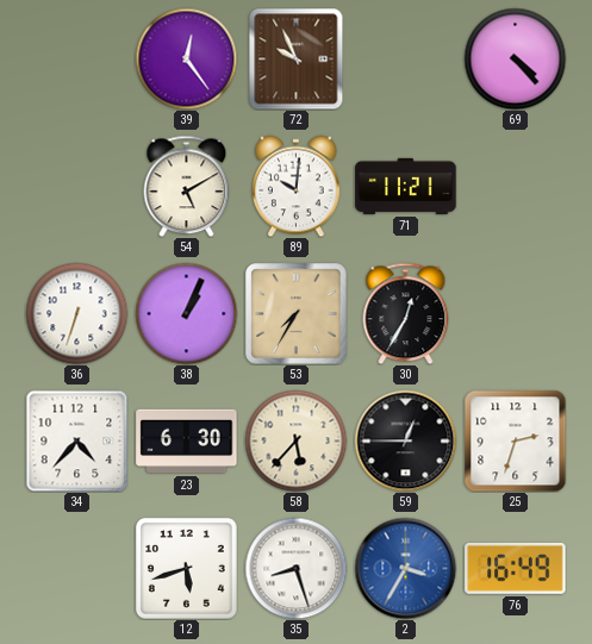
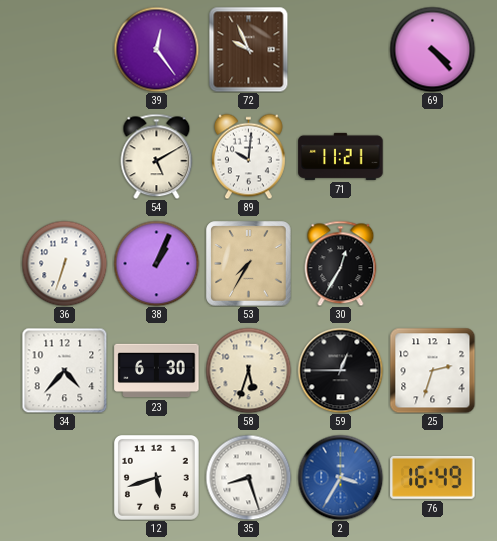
58: 5:37 -> 5:33
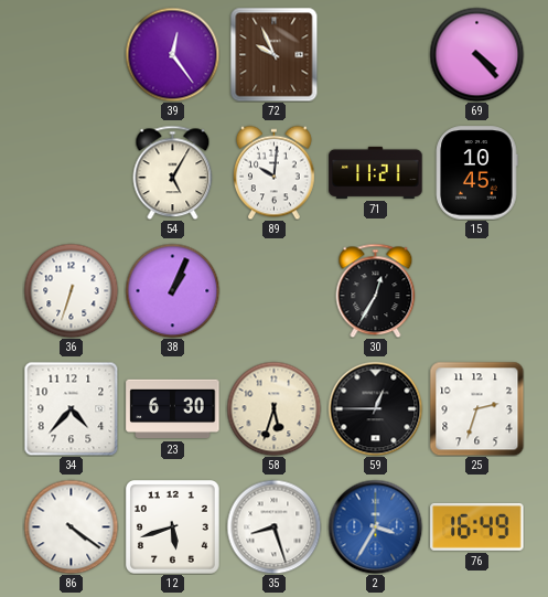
54: 5:10 -> 5:05
15: none -> 10:45
53: 7:35 -> none
86: none -> 4:21
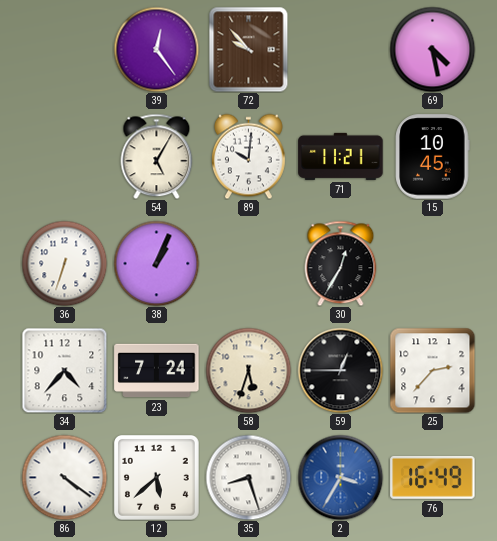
72: 9:56 -> 9:53
69: 4:23 -> 4:28
23: 6:30 -> 7:24
25: 2:33 -> 2:37
12: 5:42 -> 5:38
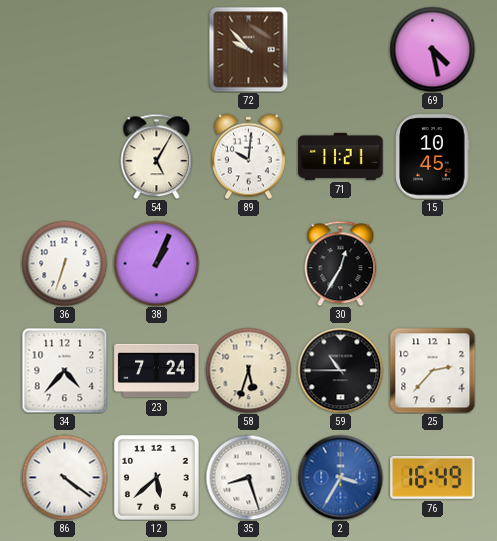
39: 12:24 -> none
59: 12:45 -> 10:45
